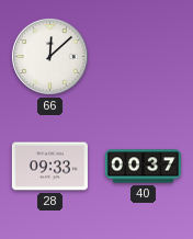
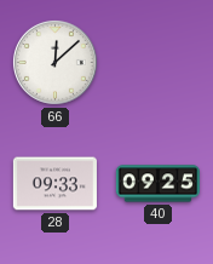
40: 00:37 -> 09:25
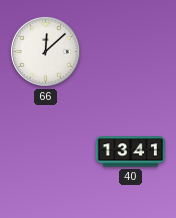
28: 09:33 -> none
40: 09:25 -> 13:41
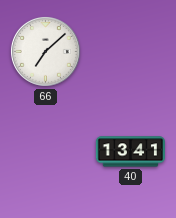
66: 12:08 -> 7:08
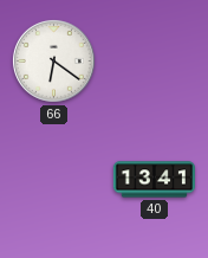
66: 7:08 -> 6:21
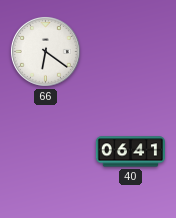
40: 13:41 -> 06:41
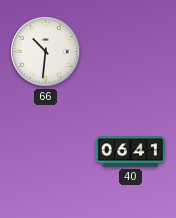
66: 6:21 -> 10:31
